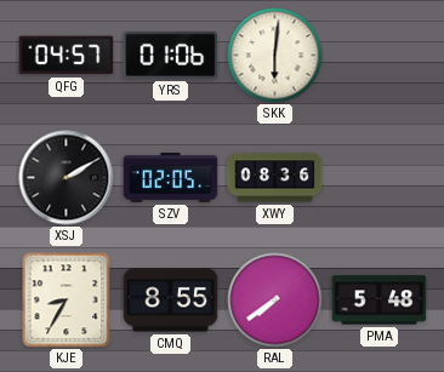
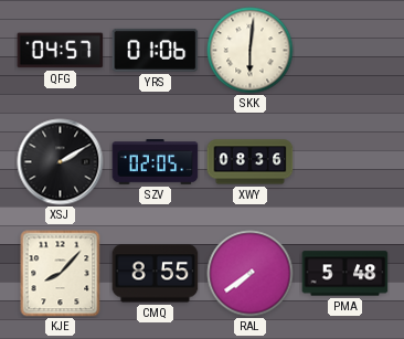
KJE: 8:35 -> 8:07
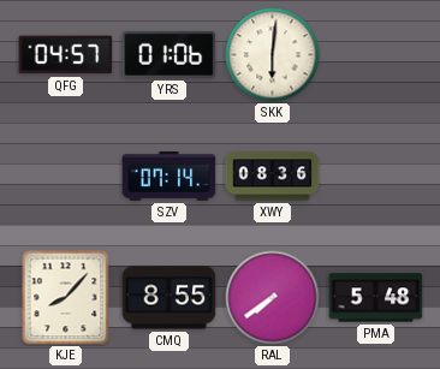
XSJ: 2:10 -> none
SZV: 02:05 -> 07:14
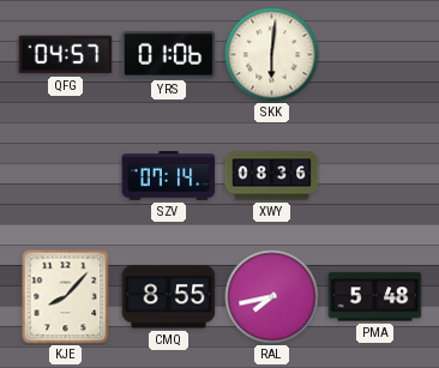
RAL: 7:39 -> 7:43
